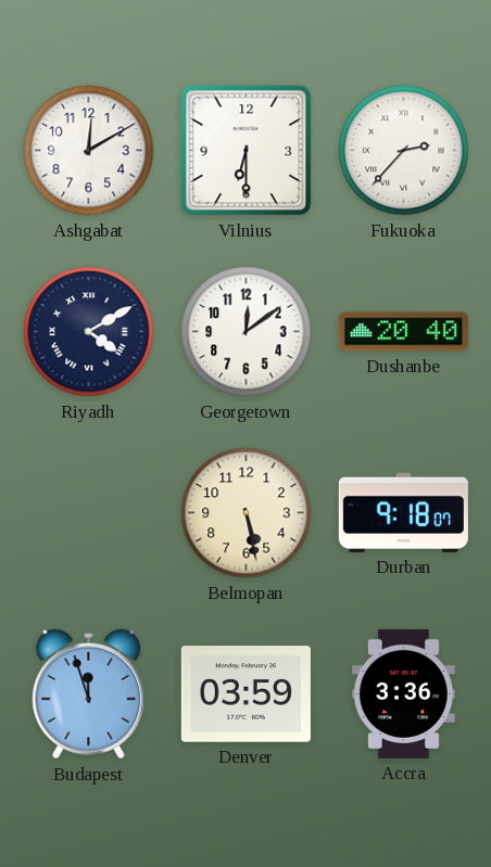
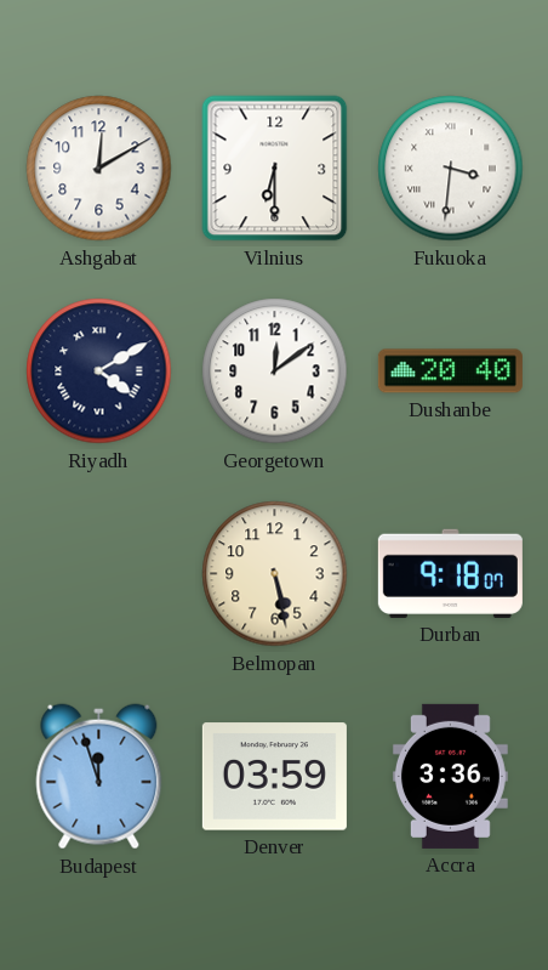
Fukuoka: 2:37 -> 3:31
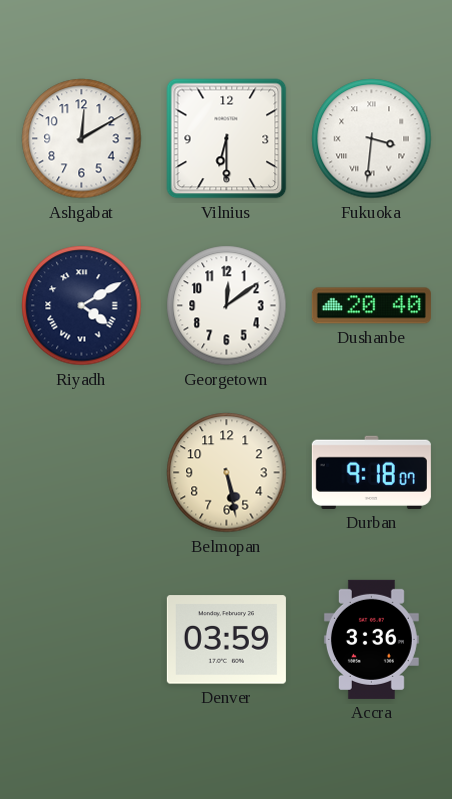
Budapest: 11:57 -> none
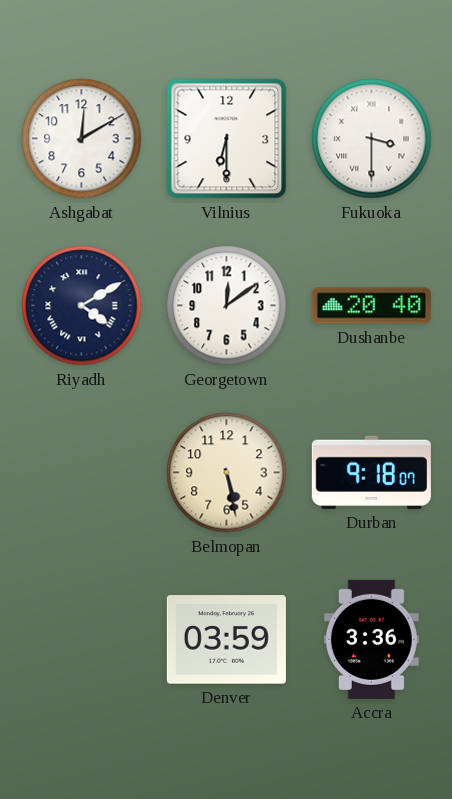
Fukuoka: 3:31 -> 3:30
